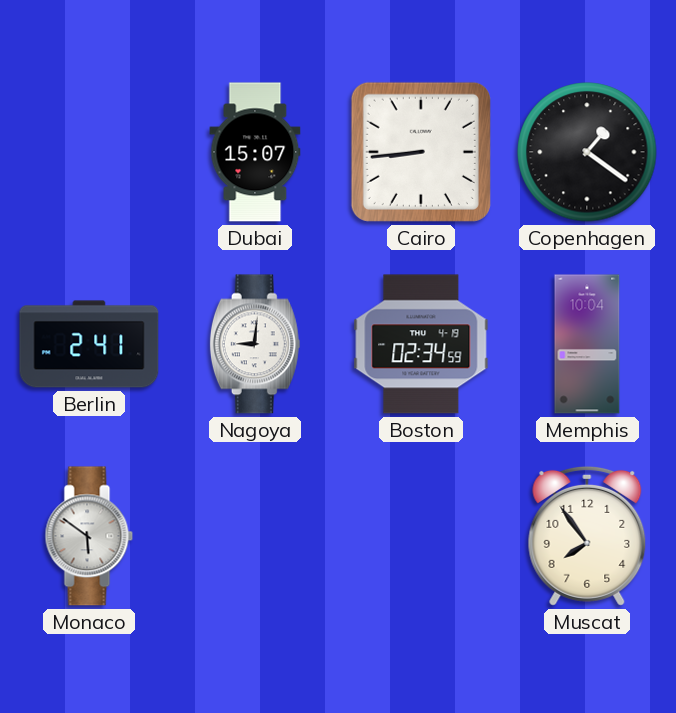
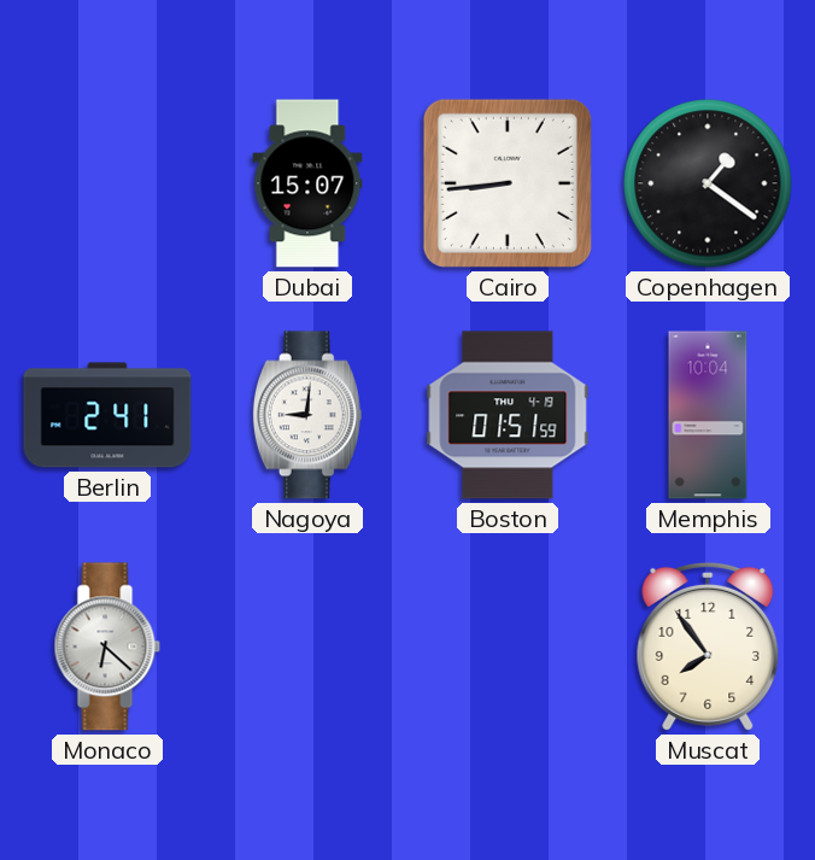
Boston: 02:34 -> 01:51
Monaco: 5:51 -> 6:22
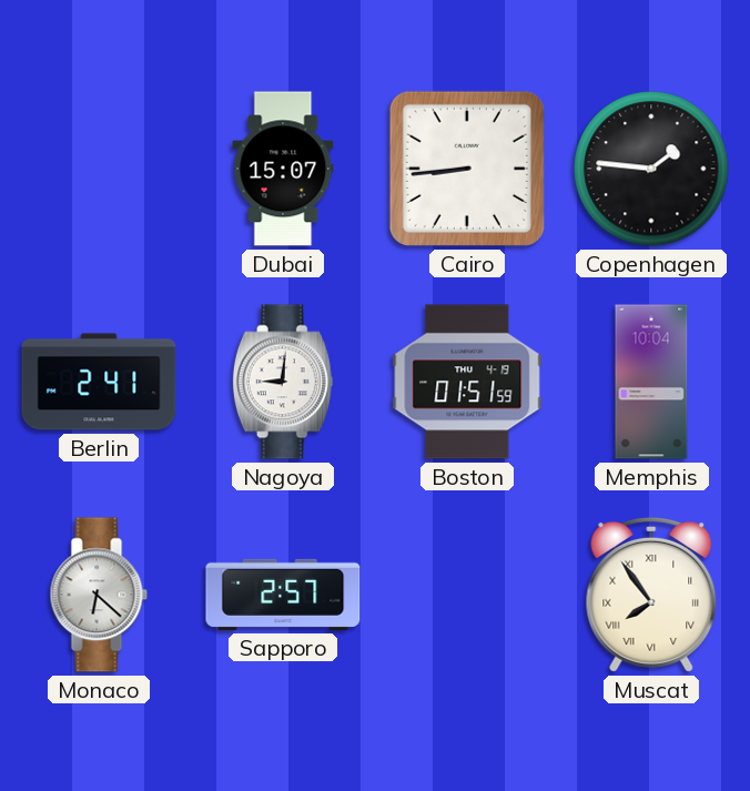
Copenhagen: 1:21 -> 1:46
Sapporo: none -> 2:57
Muscat numerals: Arabic -> Roman
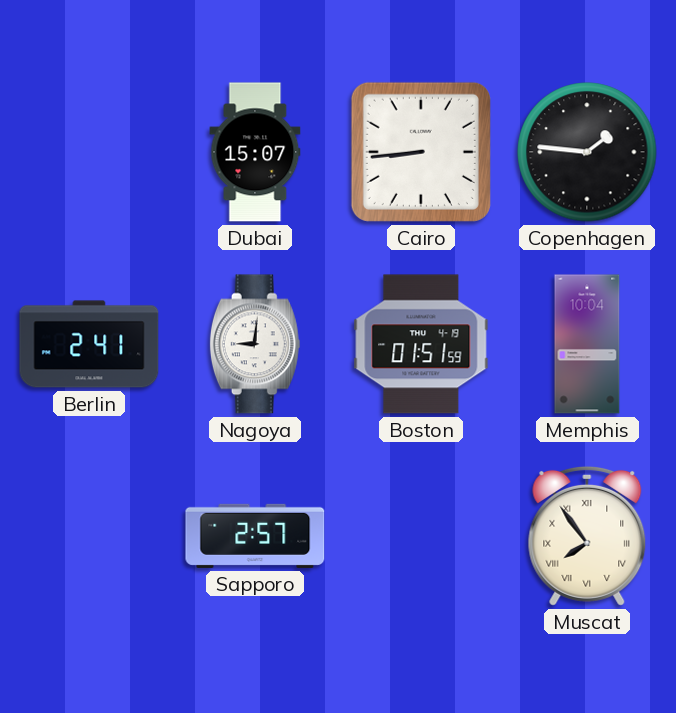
Monaco: 6:22 -> none
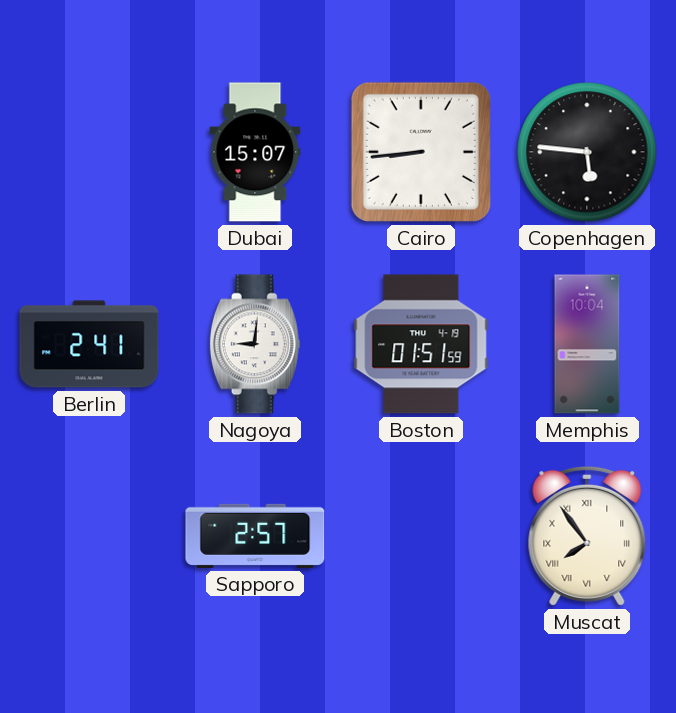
Copenhagen: 1:46 -> 5:46
